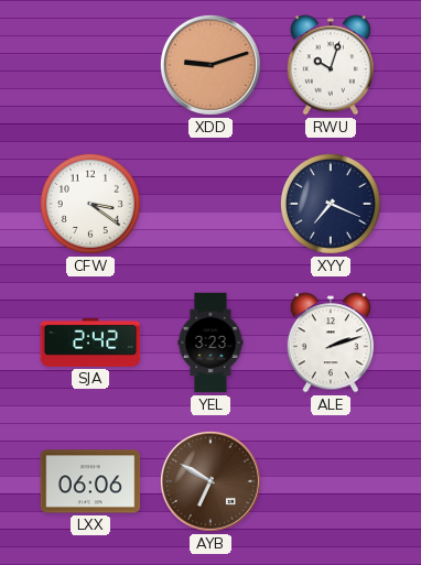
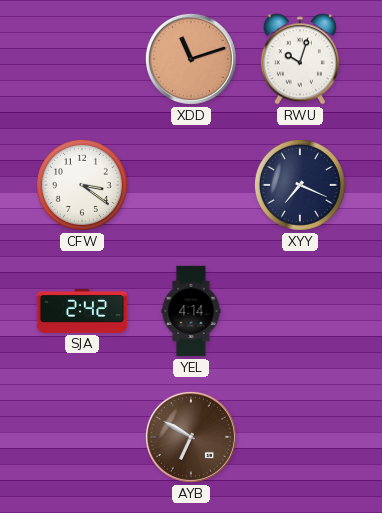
XDD: 9:12 -> 11:12
YEL: 3:23 -> 4:14
ALE: 2:12 -> none
LXX: 06:06 -> none
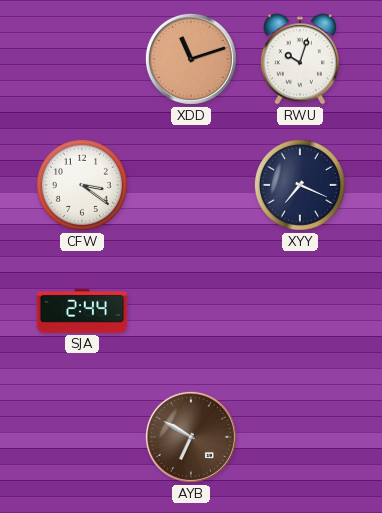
SJA: 2:42 -> 2:44
YEL: 4:14 -> none
